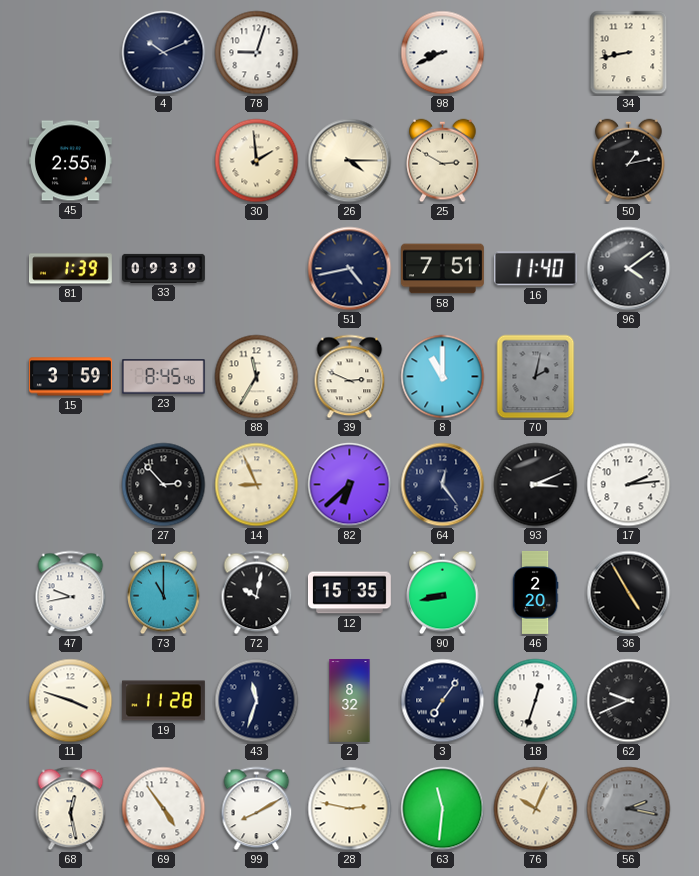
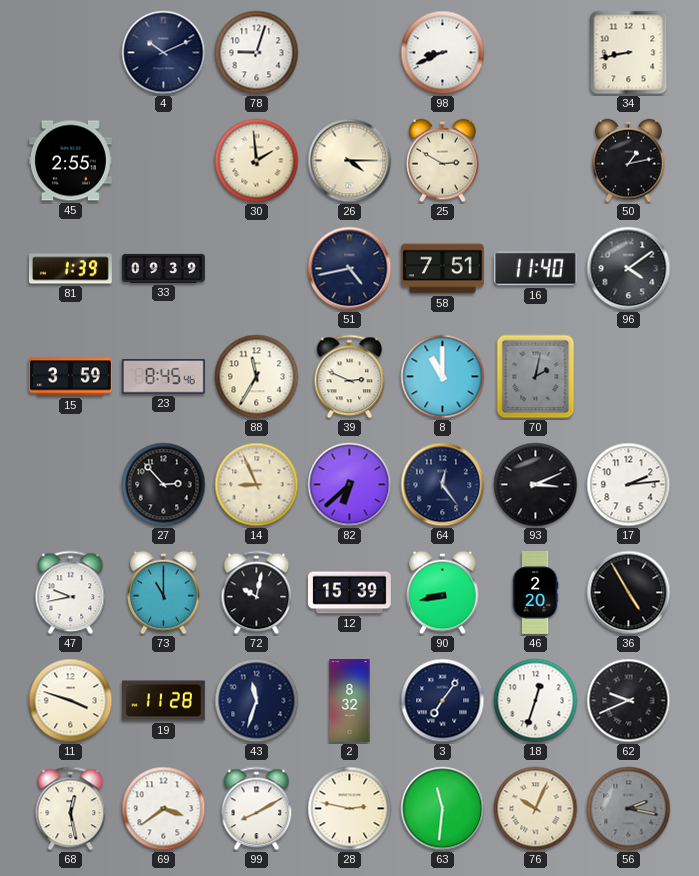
12: 15:35 -> 15:39
69: 4:54 -> 3:39
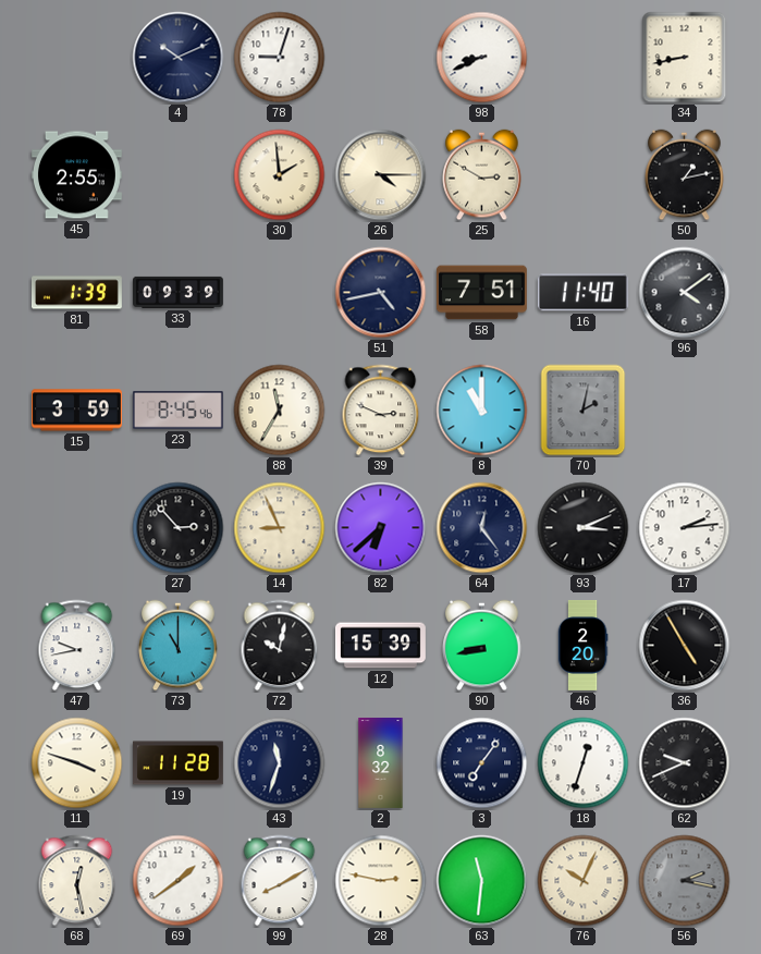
69: 3:39 -> 1:39
